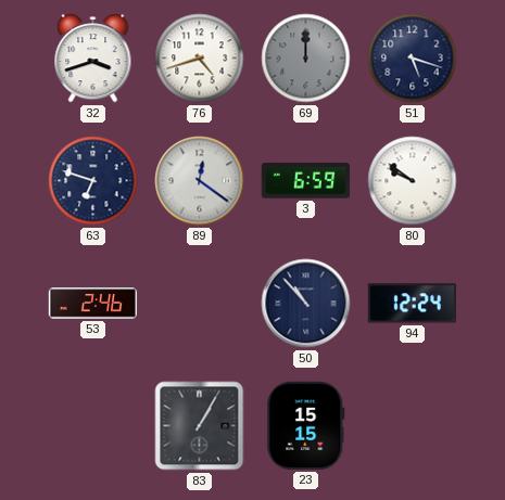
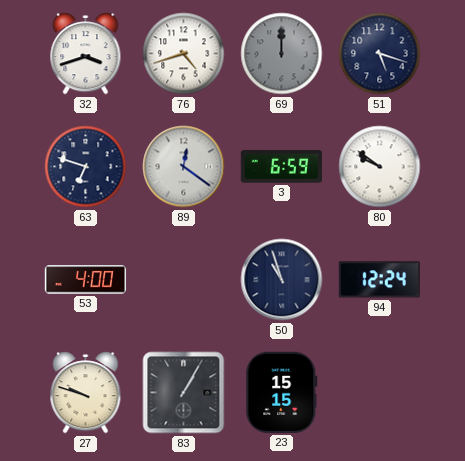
53: 2:46 -> 4:00
50: 10:53 -> 10:57
27: none -> 9:48
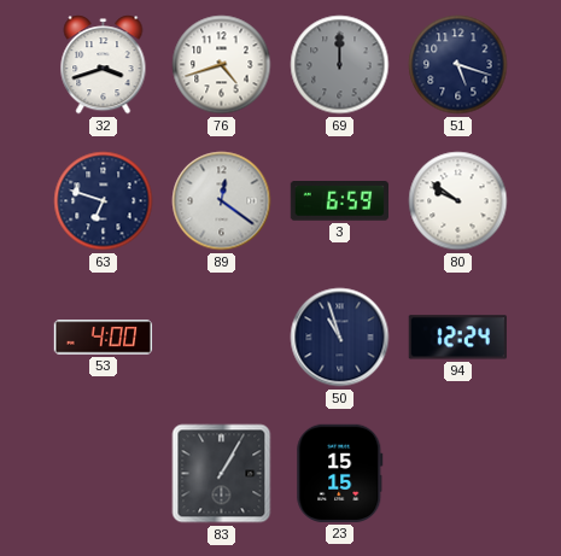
27: 9:48 -> none
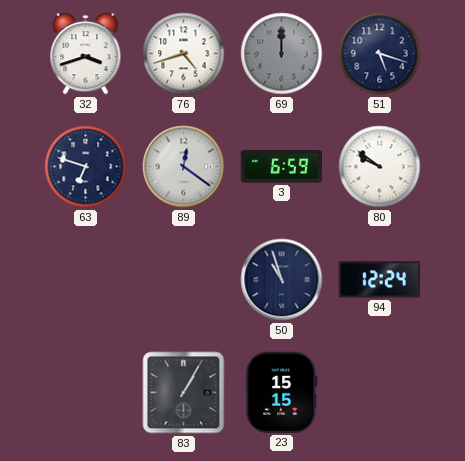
53: 4:00 -> none
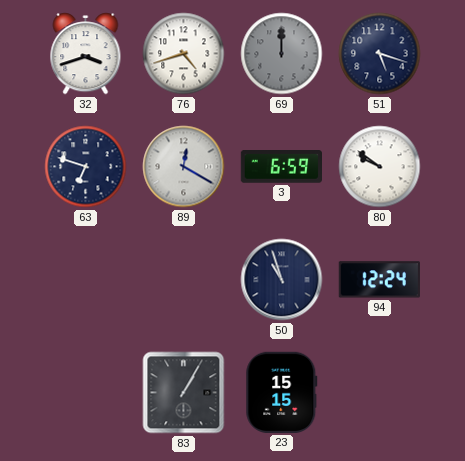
89: 12:21 -> 12:20
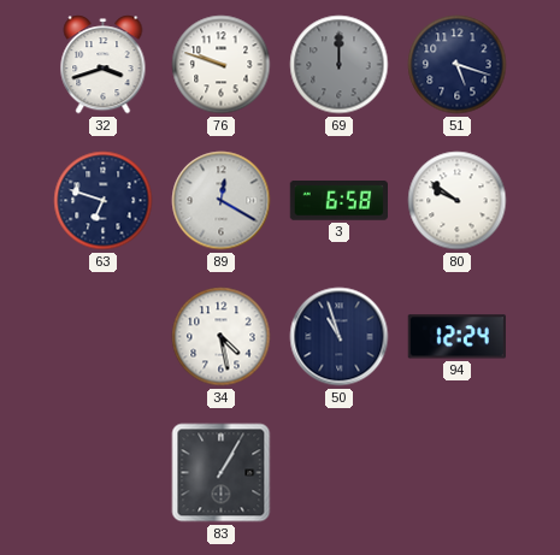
76: 4:42 -> 9:48
3: 6:59 -> 6:58
34: none -> 4:28
23: 15:15 -> none
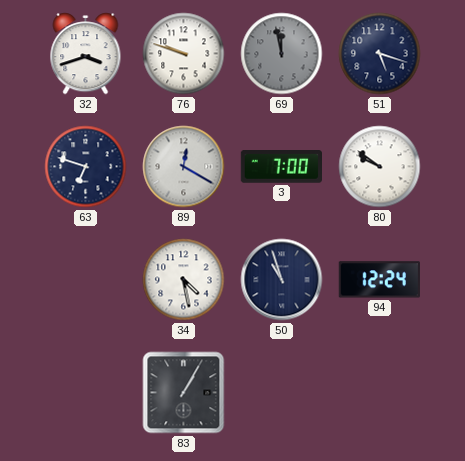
69: 12:00 -> 11:58
3: 6:58 -> 7:00
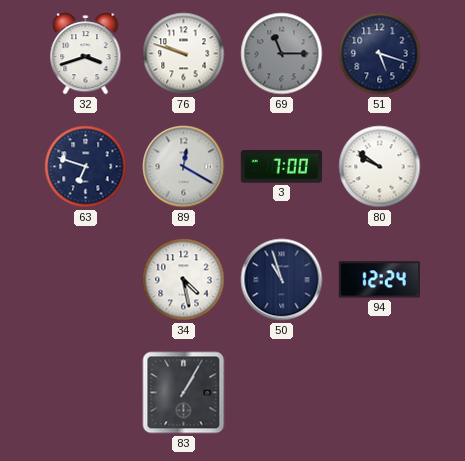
69: 11:58 -> 11:15
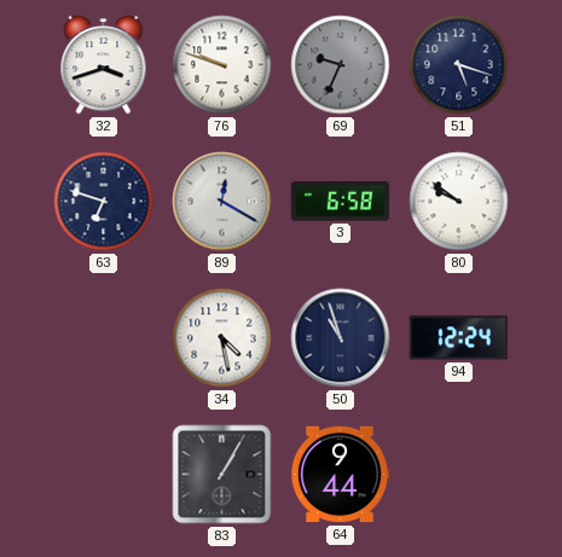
69: 11:15 -> 9:34
3: 7:00 -> 6:58
64: none -> 9:44
